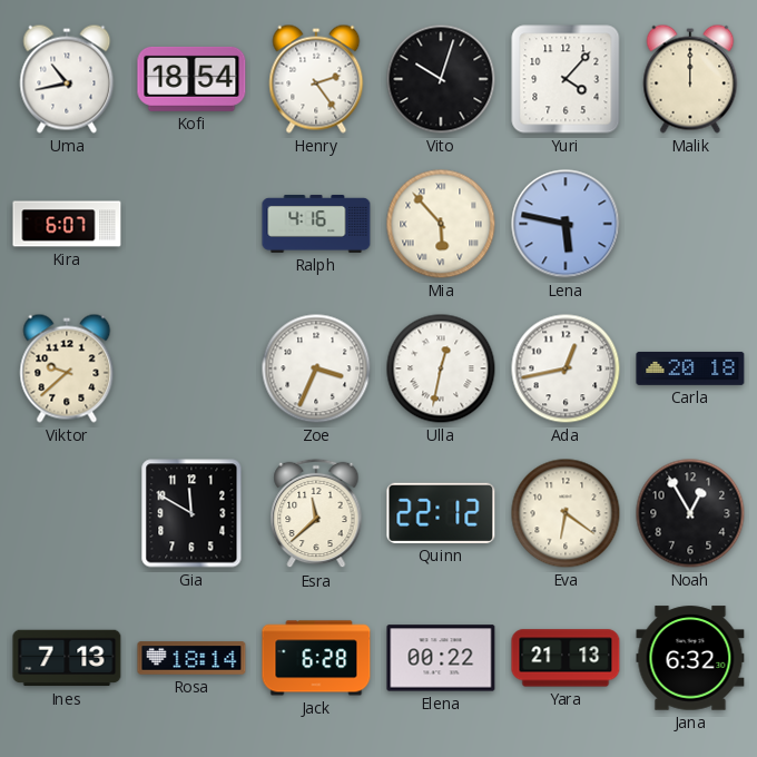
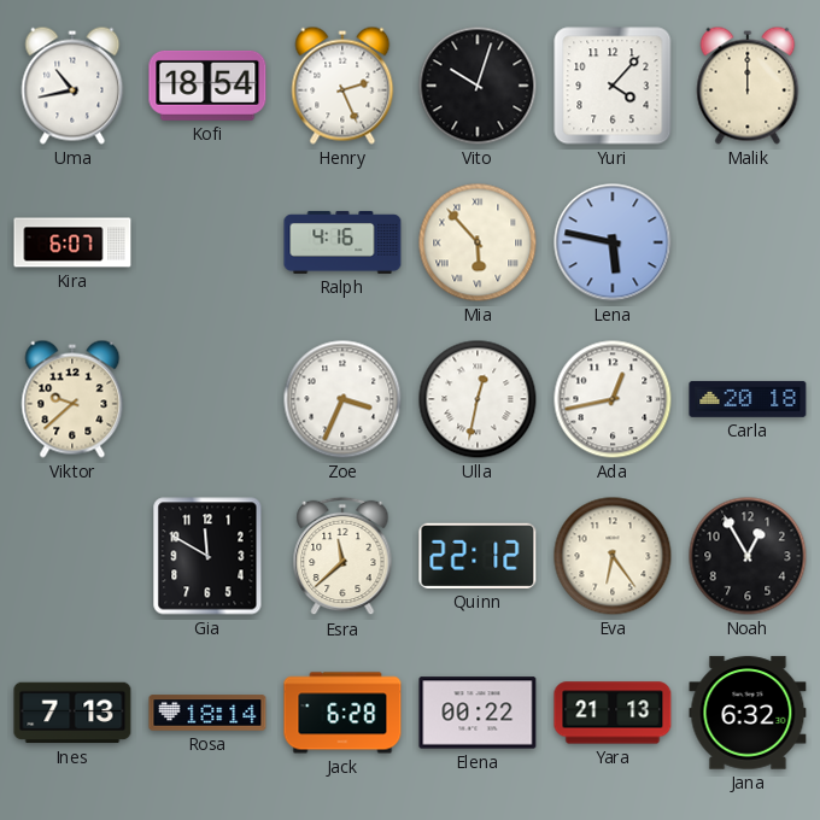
Henry: 2:24 -> 2:26
Eva: 6:21 -> 6:24
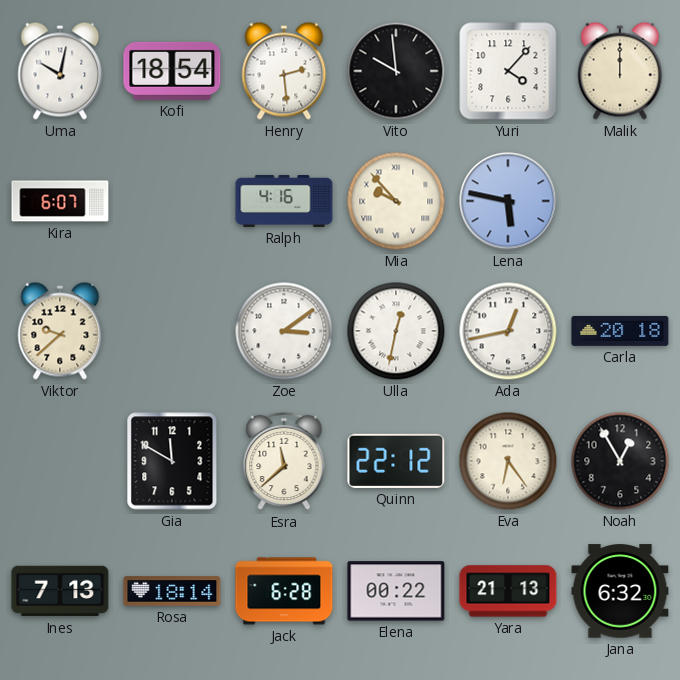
Uma: 10:43 -> 10:02
Henry: 2:26 -> 2:29
Vito: 10:03 -> 9:59
Mia: 5:53 -> 9:53
Zoe: 3:34 -> 3:09
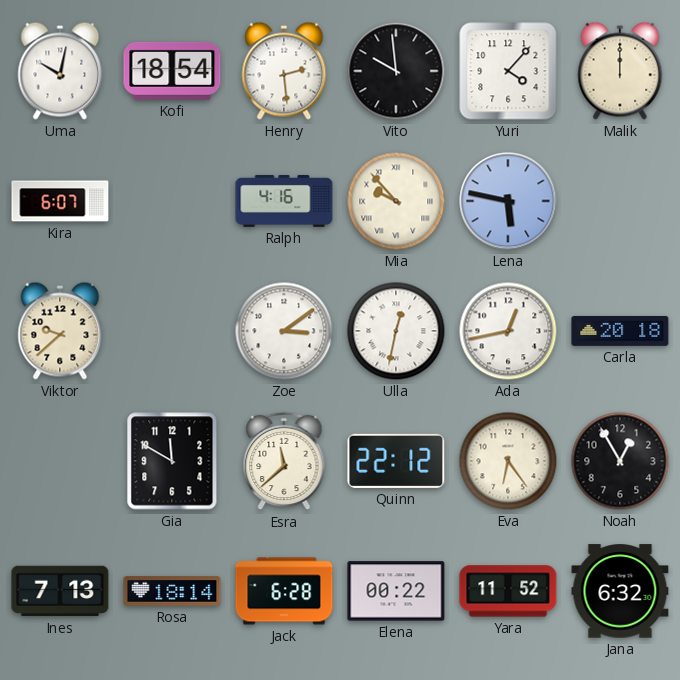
Yara: 21:13 -> 11:52
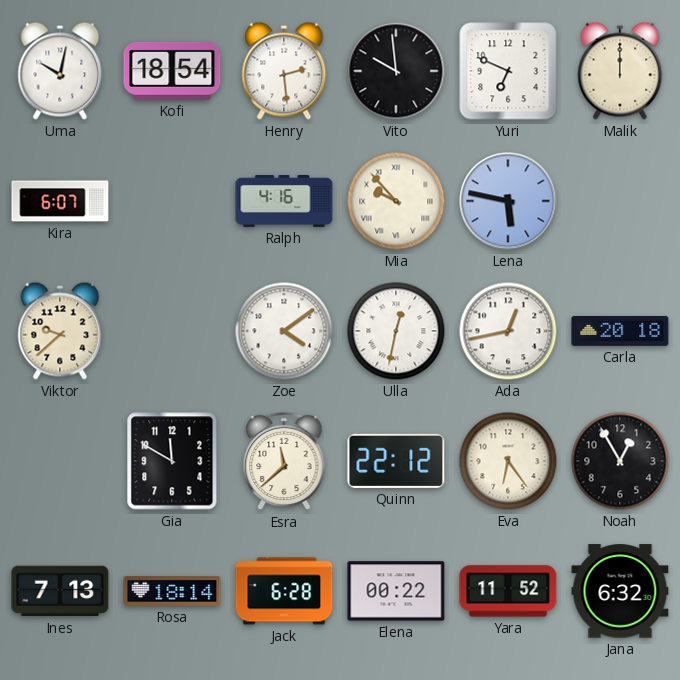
Yuri: 4:07 -> 6:49
Zoe: 3:09 -> 4:09
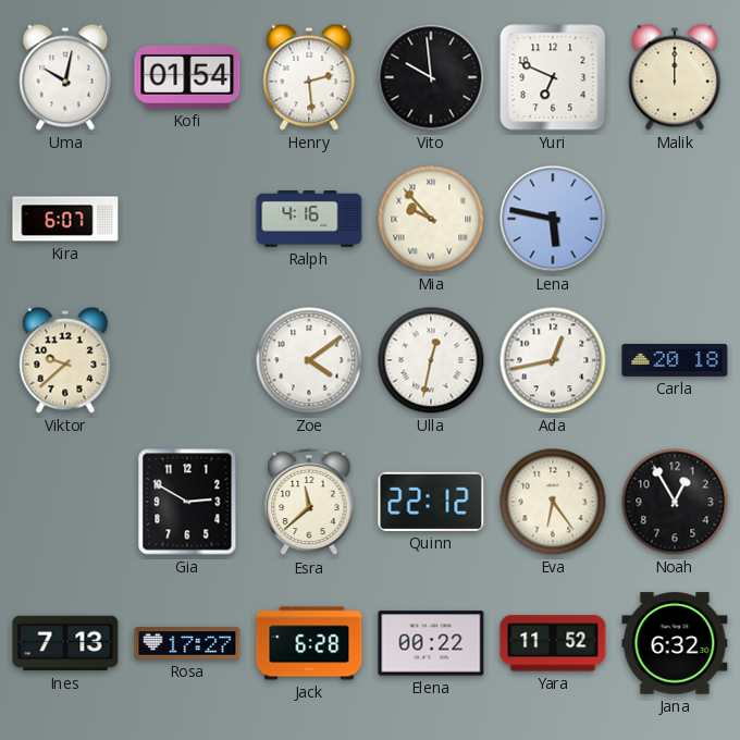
Kofi: 18:54 -> 01:54
Gia: 11:50 -> 2:50
Rosa: 18:14 -> 17:27
